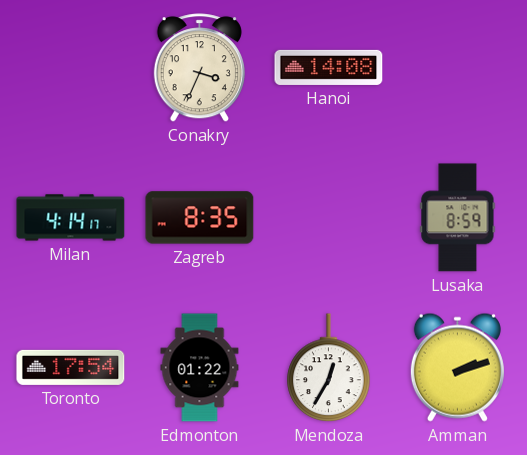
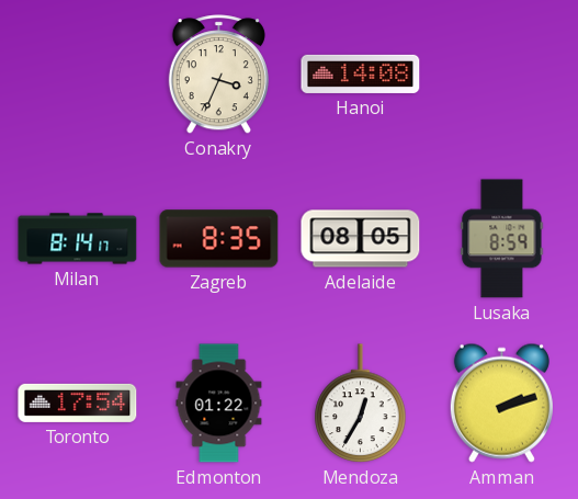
Milan: 4:14 -> 8:14
Adelaide: none -> 08:05
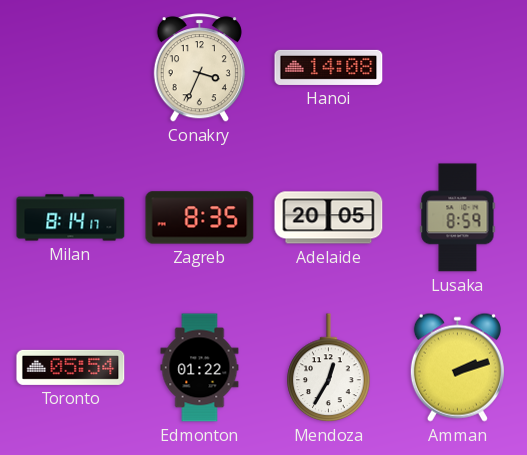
Adelaide: 08:05 -> 20:05
Toronto: 17:54 -> 05:54
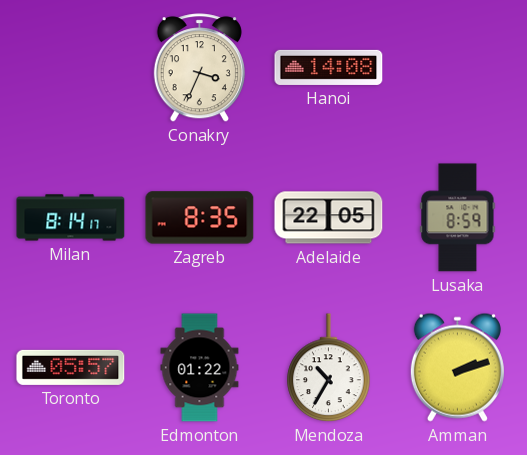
Adelaide: 20:05 -> 22:05
Toronto: 05:54 -> 05:57
Mendoza: 12:35 -> 10:35
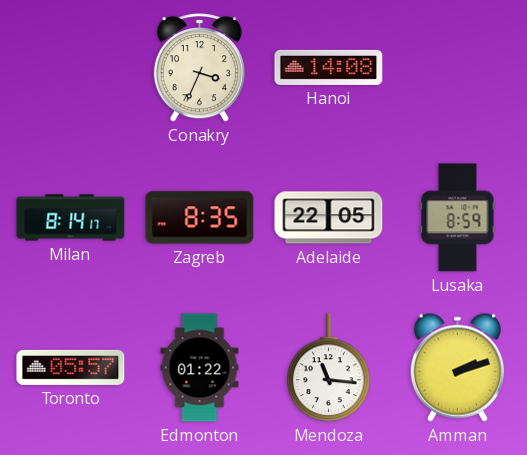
Mendoza: 10:35 -> 11:16
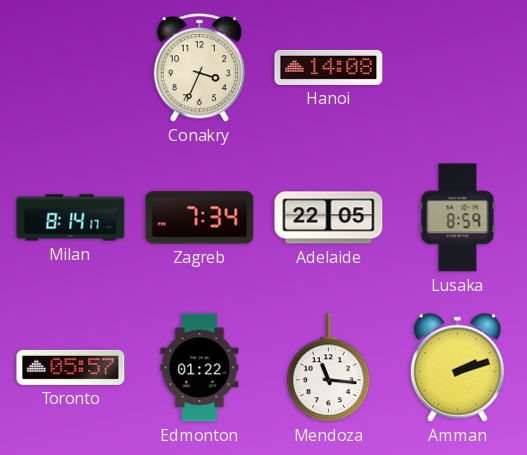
Zagreb: 8:35 -> 7:34
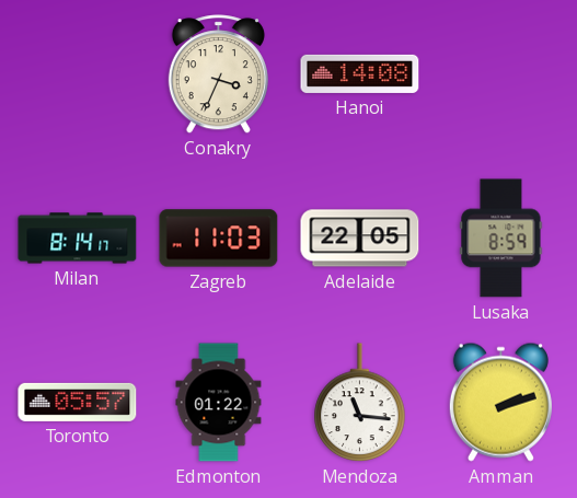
Zagreb: 7:34 -> 11:03
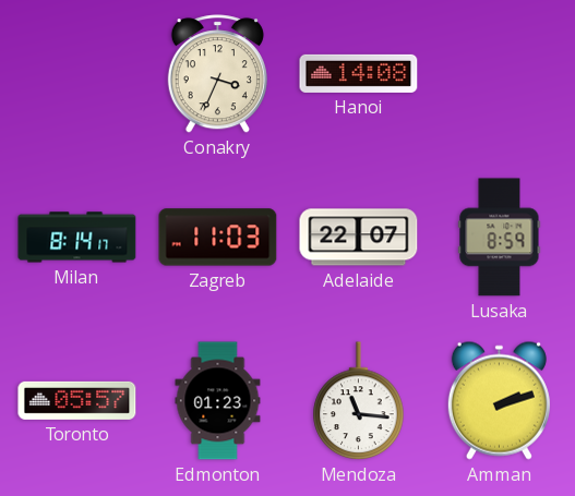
Adelaide: 22:05 -> 22:07
Edmonton: 01:22 -> 01:23
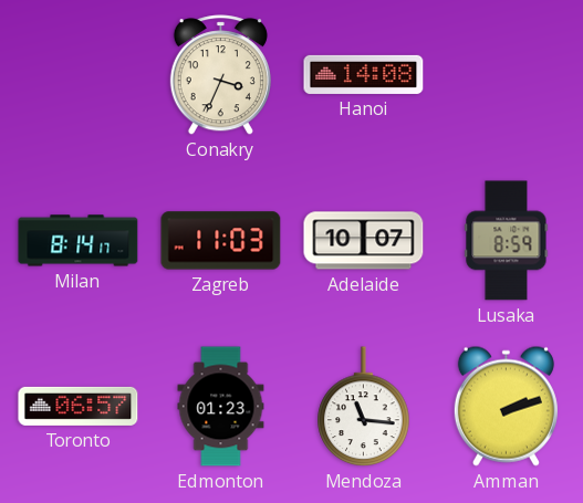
Adelaide: 22:07 -> 10:07
Toronto: 05:57 -> 06:57
